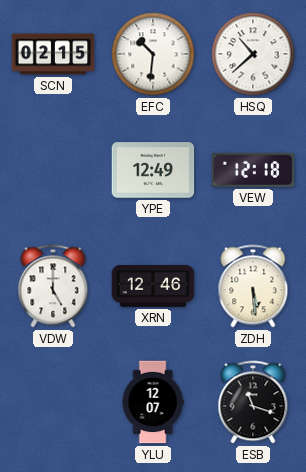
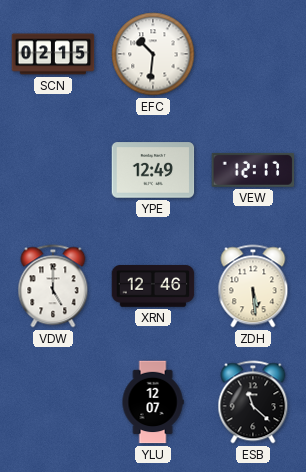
HSQ: 10:38 -> none
VEW: 12:18 -> 12:17
ESB: 11:18 -> 11:22
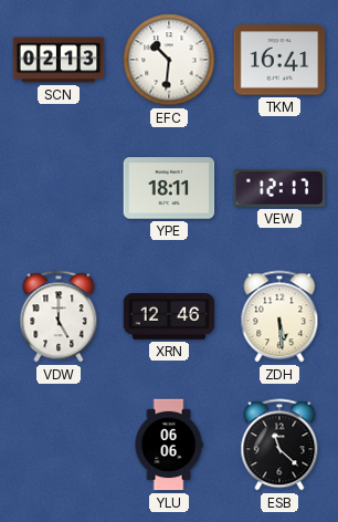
SCN: 02:15 -> 02:13
TKM: none -> 16:41
YPE: 12:49 -> 18:11
YLU: 12:07 -> 06:06
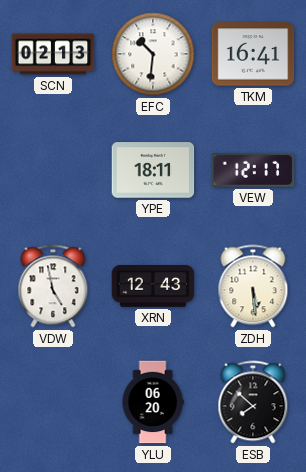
VDW: 5:00 -> 4:58
XRN: 12:46 -> 12:43
YLU: 06:06 -> 06:20
ESB: 11:22 -> 7:52
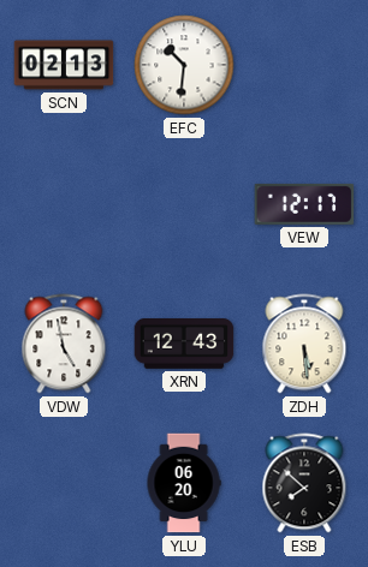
TKM: 16:41 -> none
YPE: 18:11 -> none
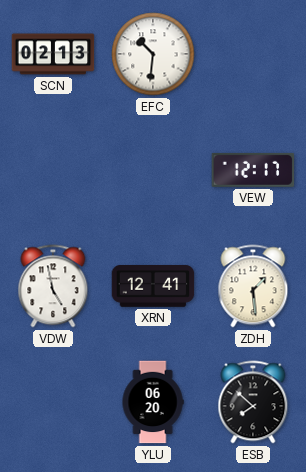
XRN: 12:43 -> 12:41
ZDH: 5:29 -> 1:29
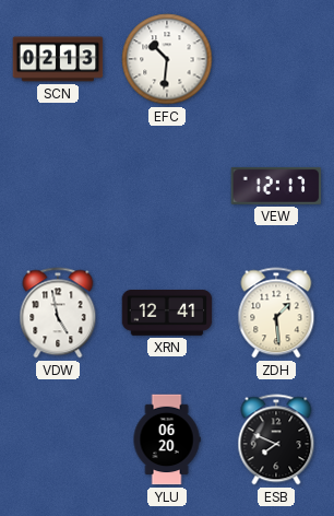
ESB: 7:52 -> 7:49
